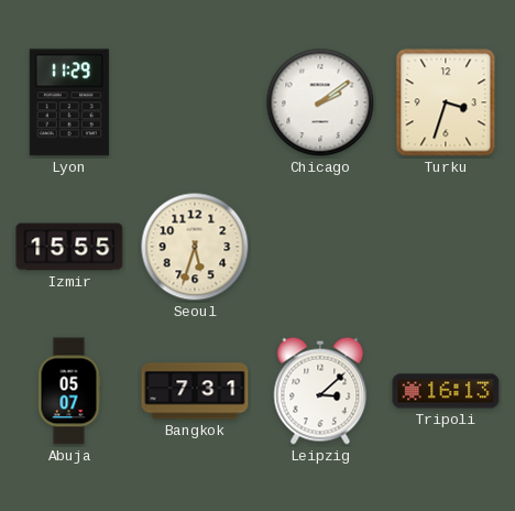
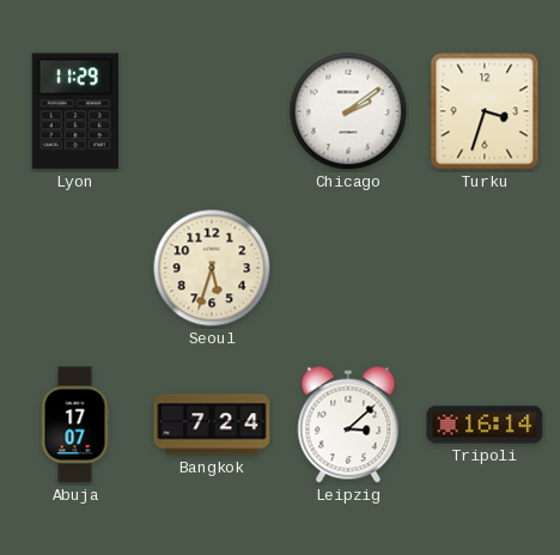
Izmir: 15:55 -> none
Abuja: 05:07 -> 17:07
Bangkok: 7:31 -> 7:24
Tripoli: 16:13 -> 16:14
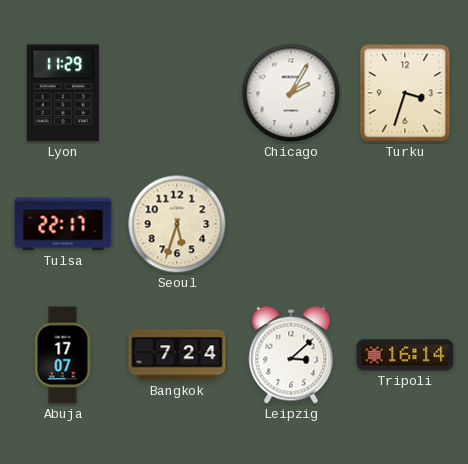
Chicago: 2:09 -> 2:05
Tulsa: none -> 22:17
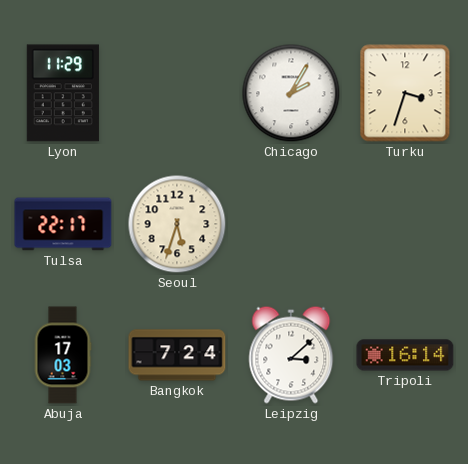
Abuja: 17:07 -> 17:03
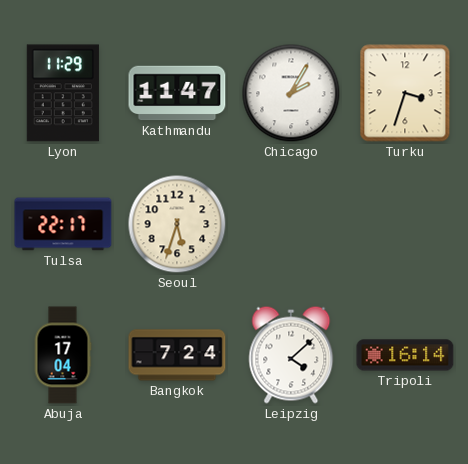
Kathmandu: none -> 11:47
Abuja: 17:03 -> 17:04
Leipzig: 3:08 -> 4:08
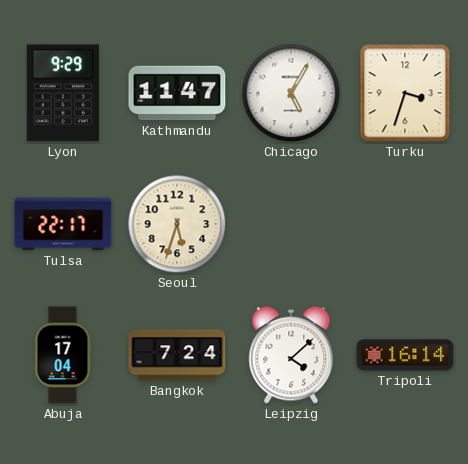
Lyon: 11:29 -> 9:29
Chicago: 2:05 -> 5:05
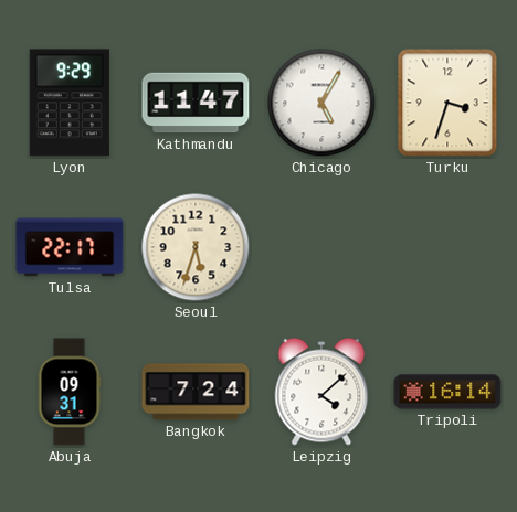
Abuja: 17:04 -> 09:31
